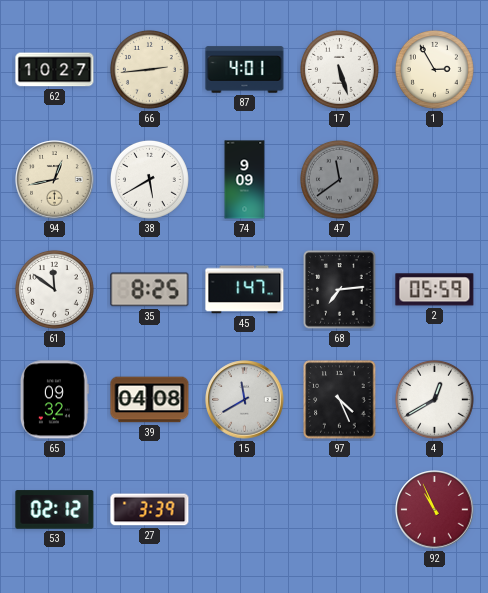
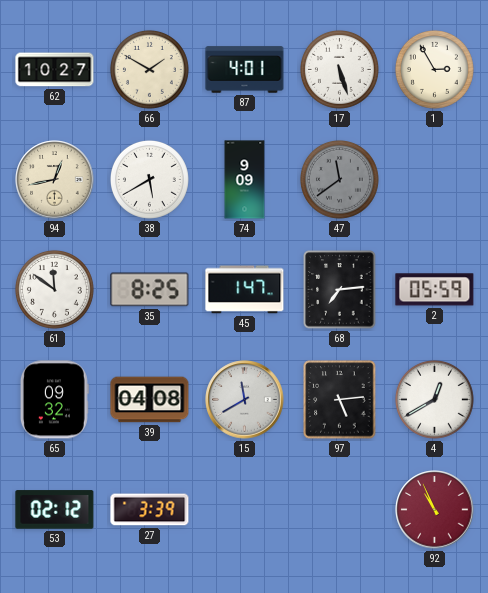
66: 2:44 -> 1:50
97: 4:26 -> 5:14
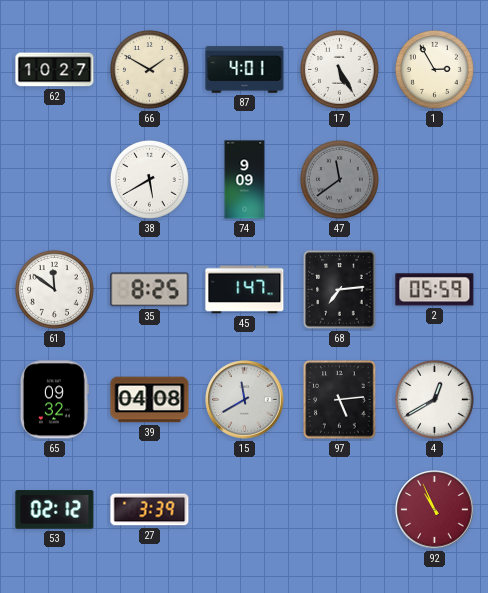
17: 5:27 -> 5:25
94: 12:43 -> none
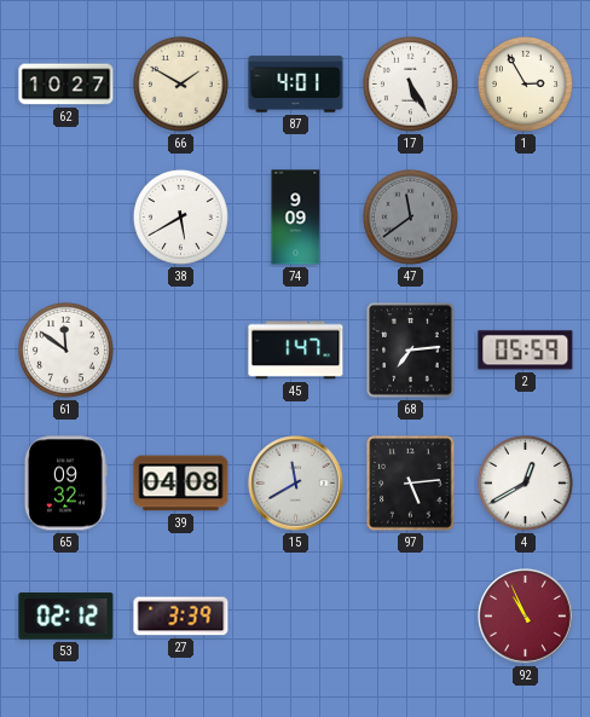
35: 8:25 -> none
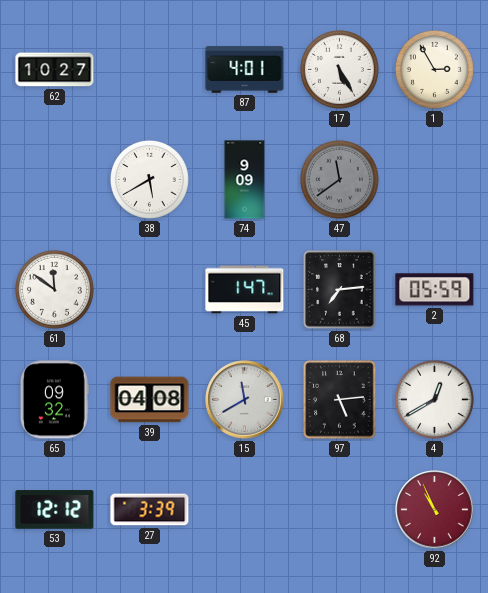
66: 1:50 -> none
53: 02:12 -> 12:12
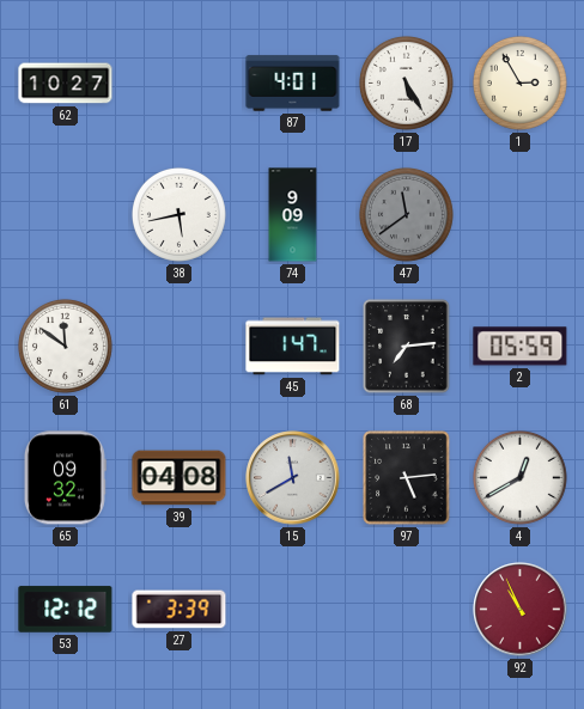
38: 5:40 -> 5:43
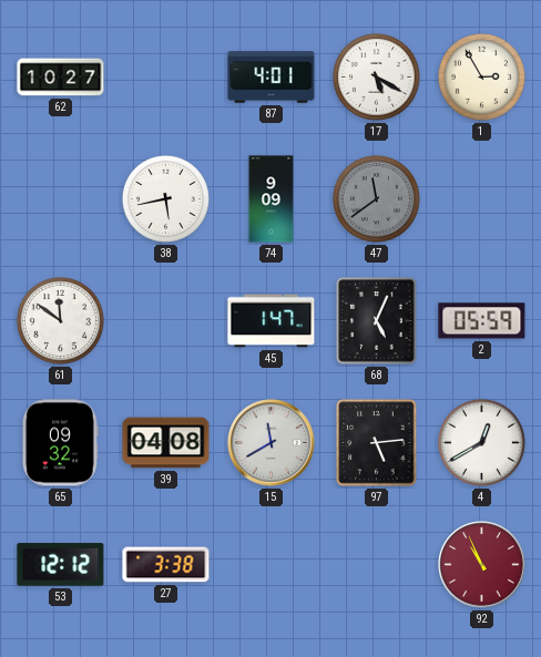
17: 5:25 -> 5:20
68: 7:14 -> 5:04
27: 3:39 -> 3:38
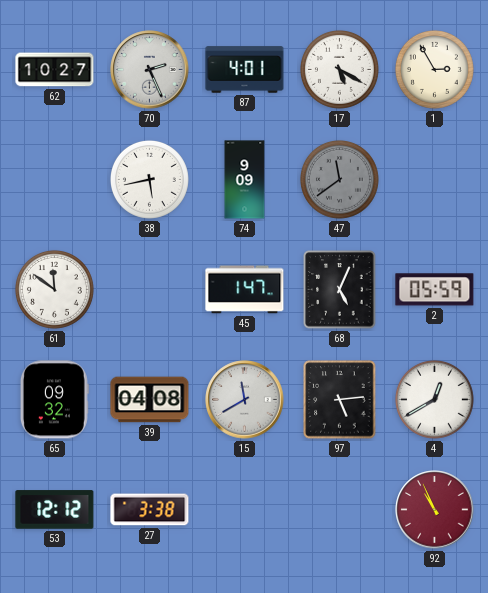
70: none -> 2:26
